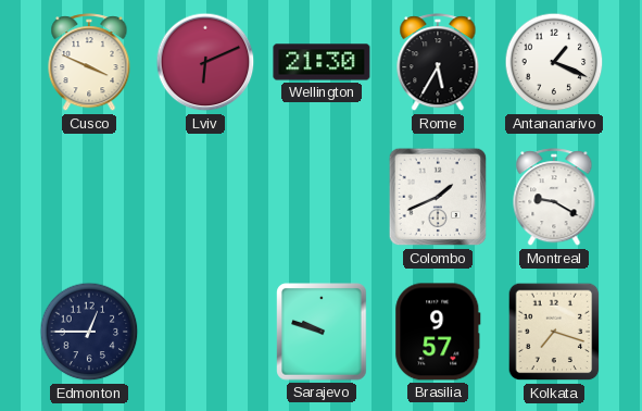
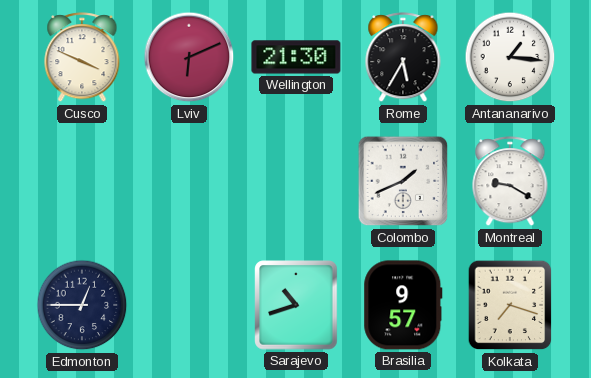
Antananarivo: 1:19 -> 1:16
Sarajevo: 9:48 -> 10:42
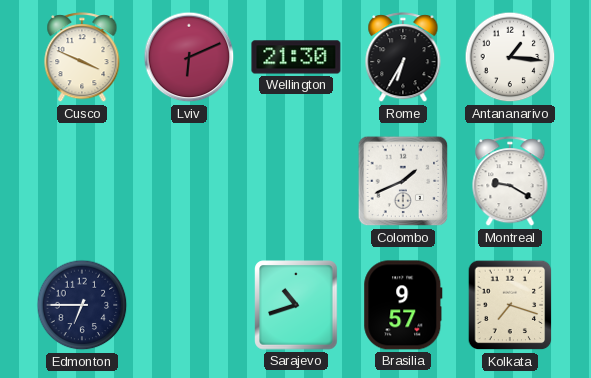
Rome: 5:35 -> 6:35
Edmonton: 12:45 -> 6:45
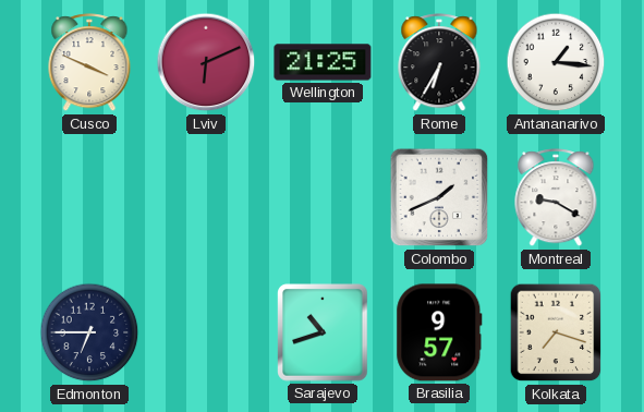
Wellington: 21:30 -> 21:25
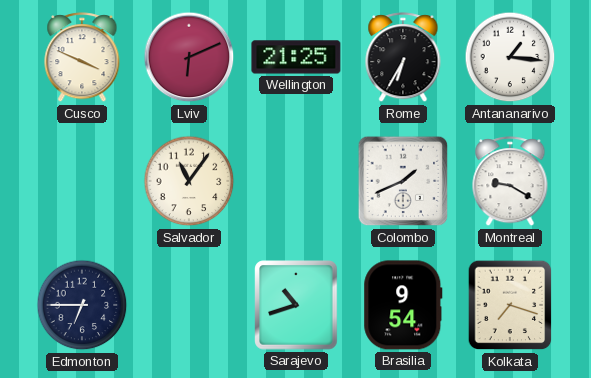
Salvador: none -> 11:06
Brasilia: 9:57 -> 9:54
